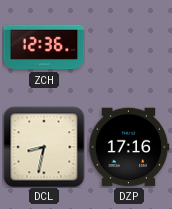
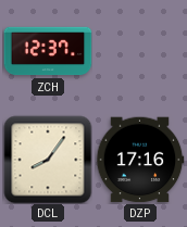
ZCH: 12:36 -> 12:37
DCL: 8:32 -> 8:06
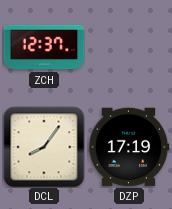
DZP: 17:16 -> 17:19
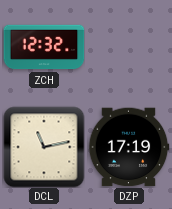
ZCH: 12:37 -> 12:32
DCL: 8:06 -> 11:13
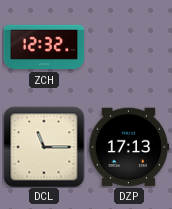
DCL: 11:13 -> 11:15
DZP: 17:19 -> 17:13
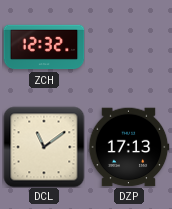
DCL: 11:15 -> 11:09
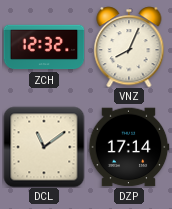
VNZ: none -> 8:04
DZP: 17:13 -> 17:14
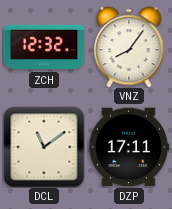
VNZ: 8:04 -> 8:06
DZP: 17:14 -> 17:11
